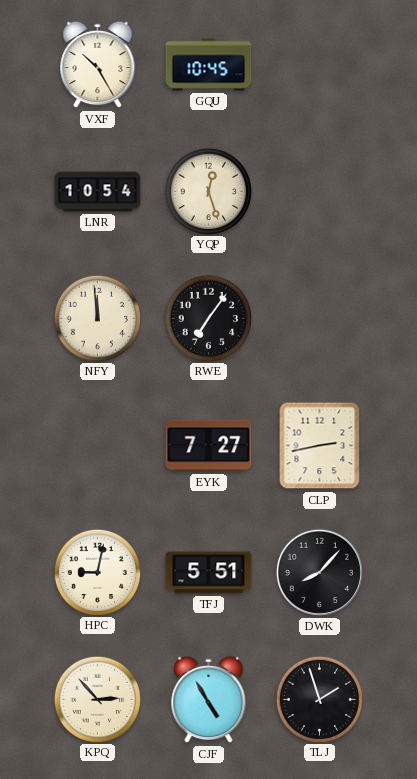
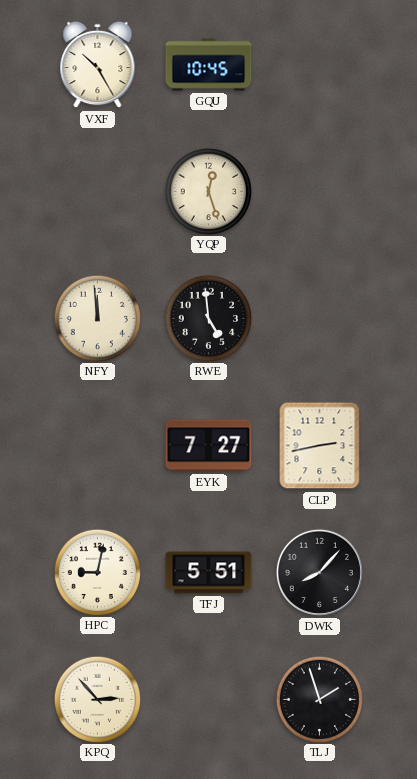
LNR: 10:54 -> none
RWE: 7:06 -> 4:59
CJF: 4:55 -> none
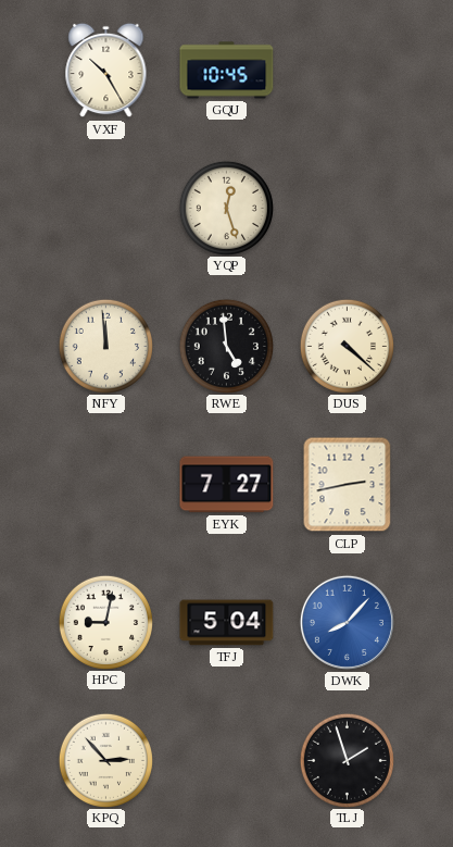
DUS: none -> 4:22
TFJ: 5:51 -> 5:04
DWK dial: black -> blue
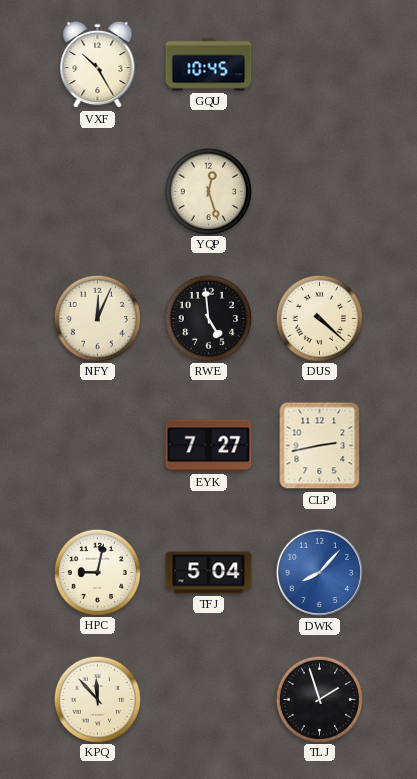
NFY: 11:59 -> 12:04
KPQ: 2:53 -> 11:53
